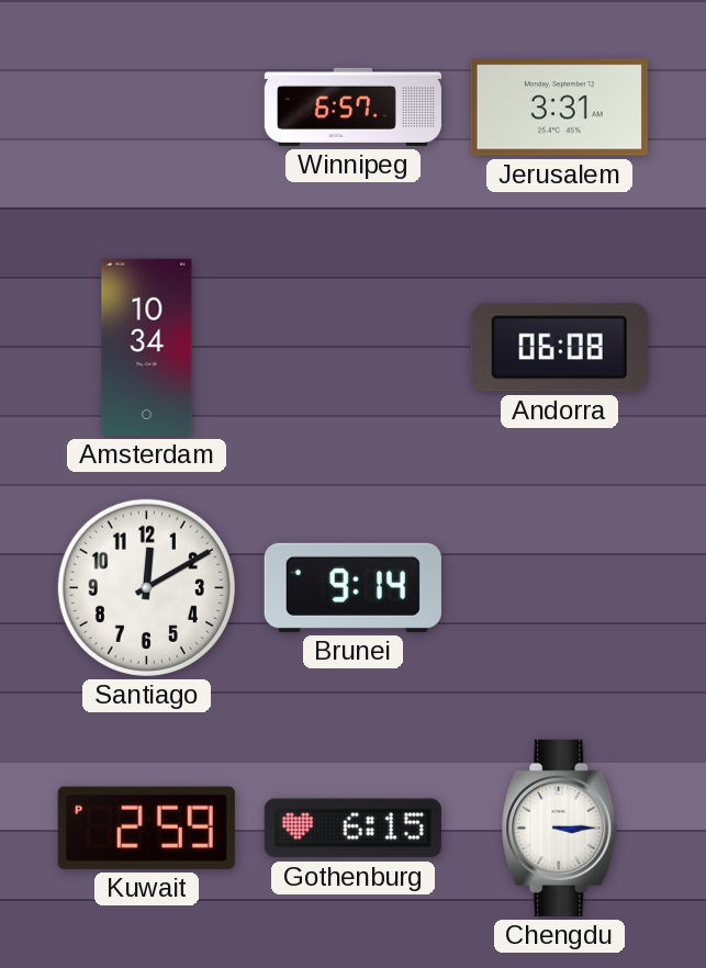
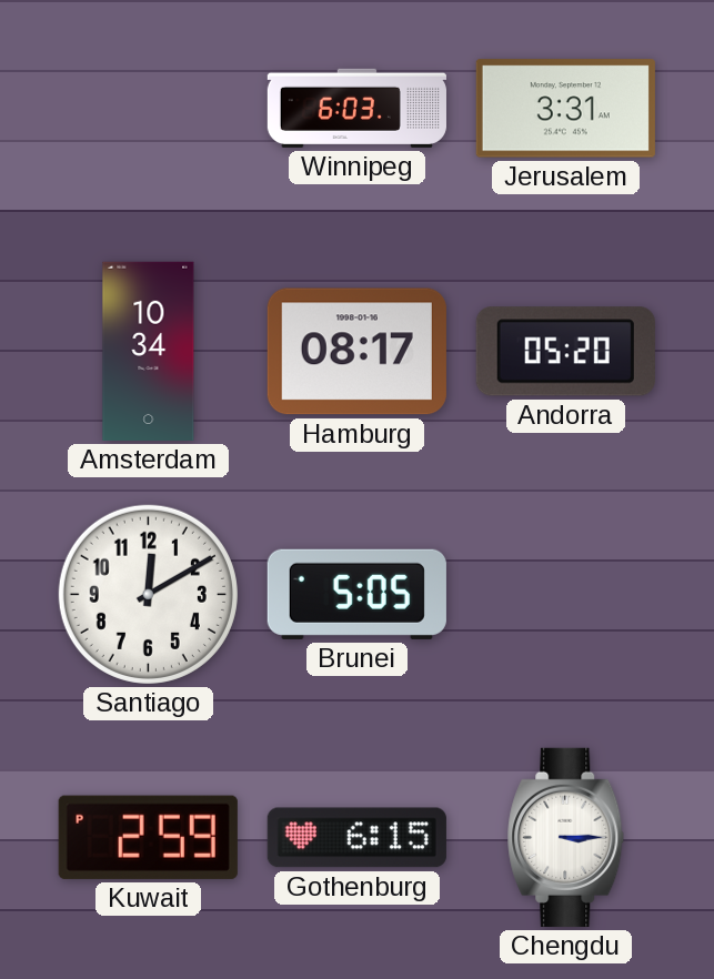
Winnipeg: 6:57 -> 6:03
Hamburg: none -> 08:17
Andorra: 06:08 -> 05:20
Brunei: 9:14 -> 5:05
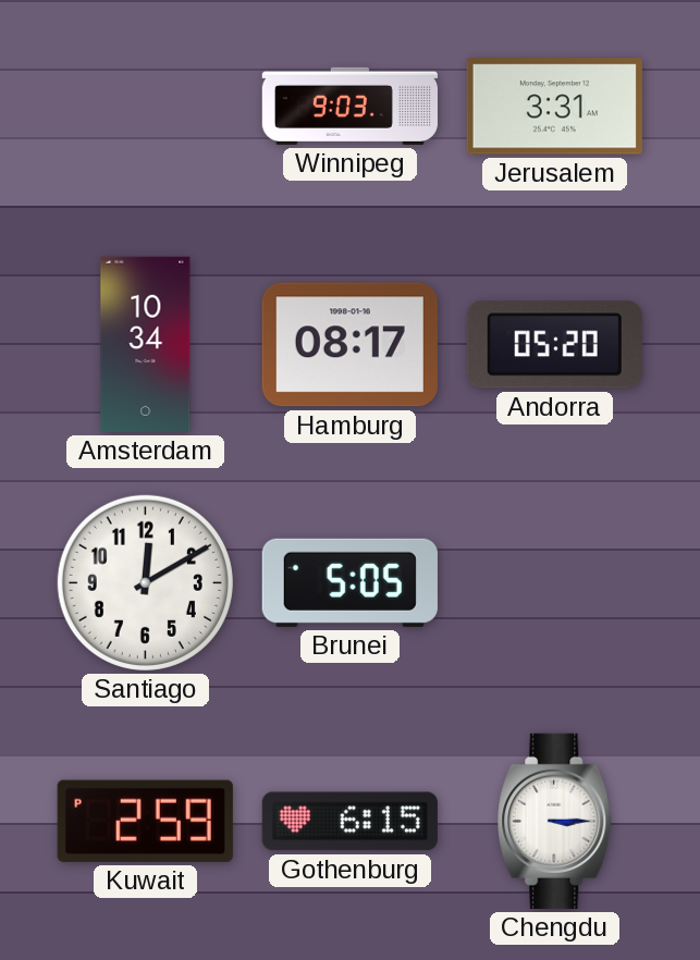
Winnipeg: 6:03 -> 9:03
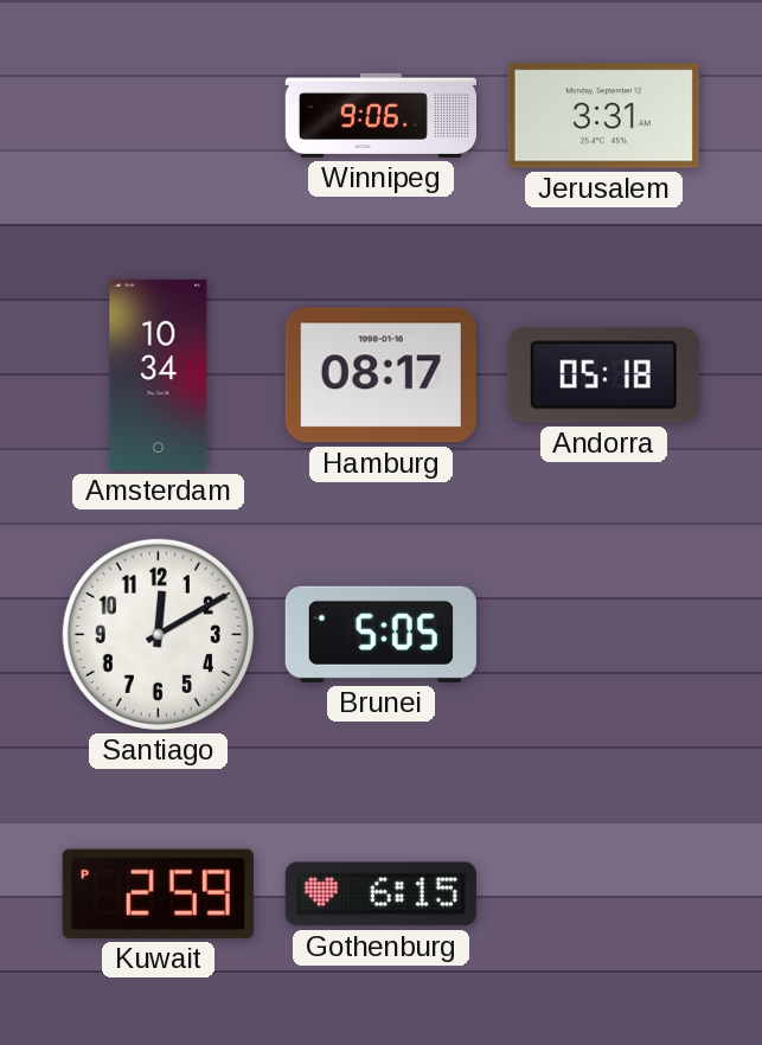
Winnipeg: 9:03 -> 9:06
Andorra: 05:20 -> 05:18
Chengdu: 3:15 -> none
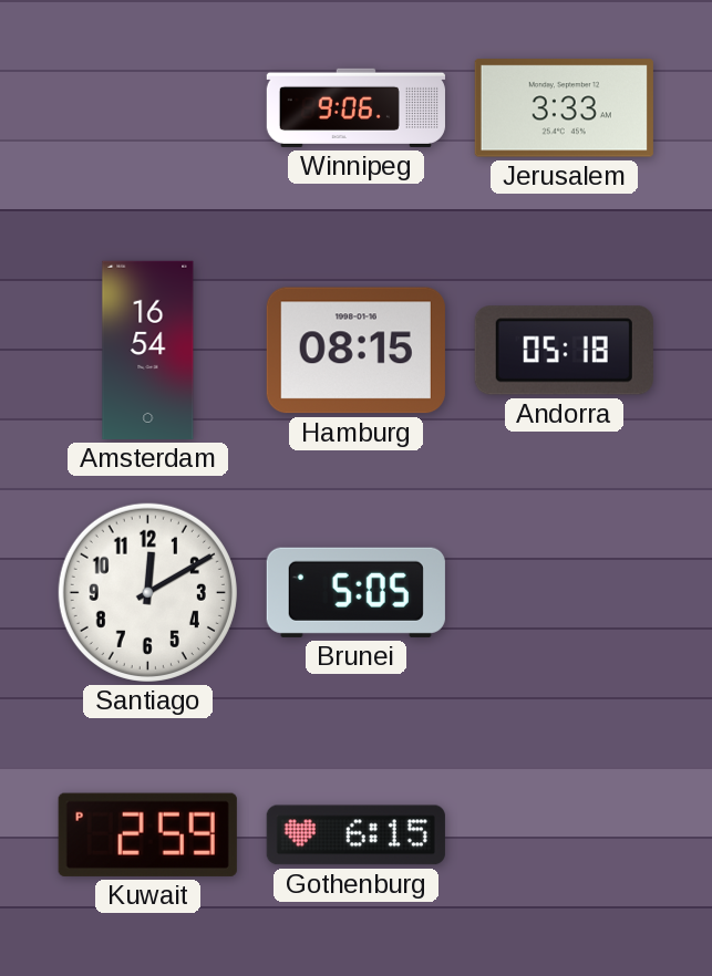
Jerusalem: 3:31 -> 3:33
Amsterdam: 10:34 -> 16:54
Hamburg: 08:17 -> 08:15
